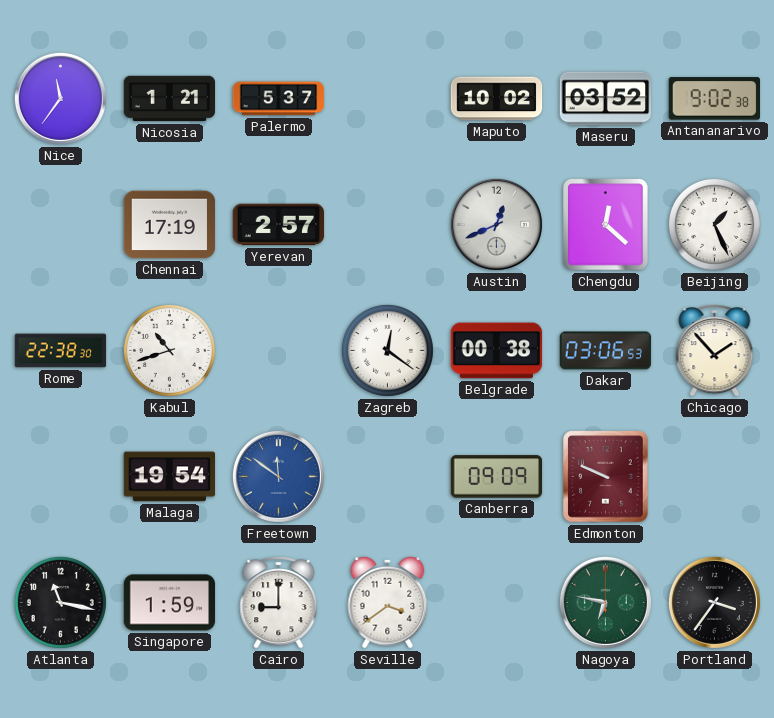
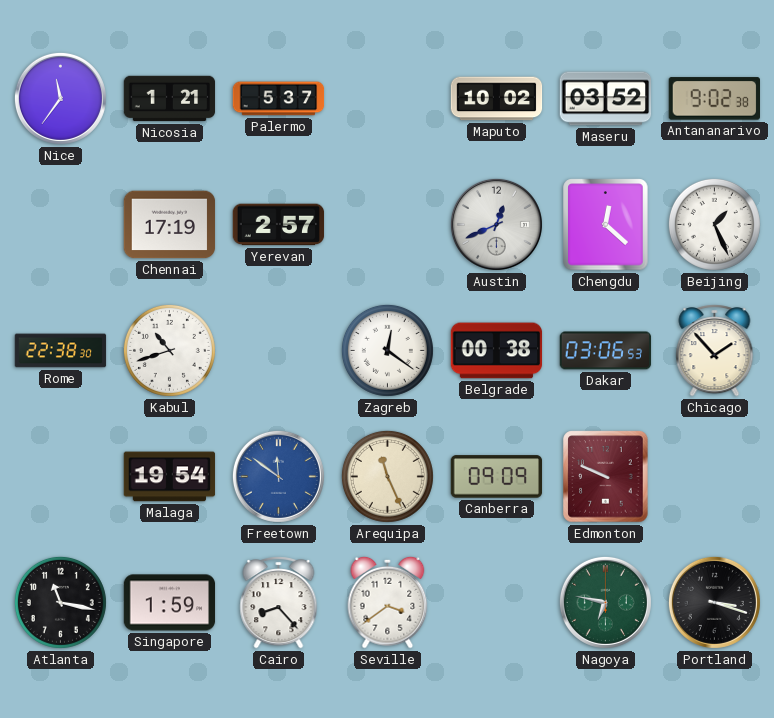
Arequipa: none -> 11:26
Cairo: 9:00 -> 8:23
Portland: 3:36 -> 3:18
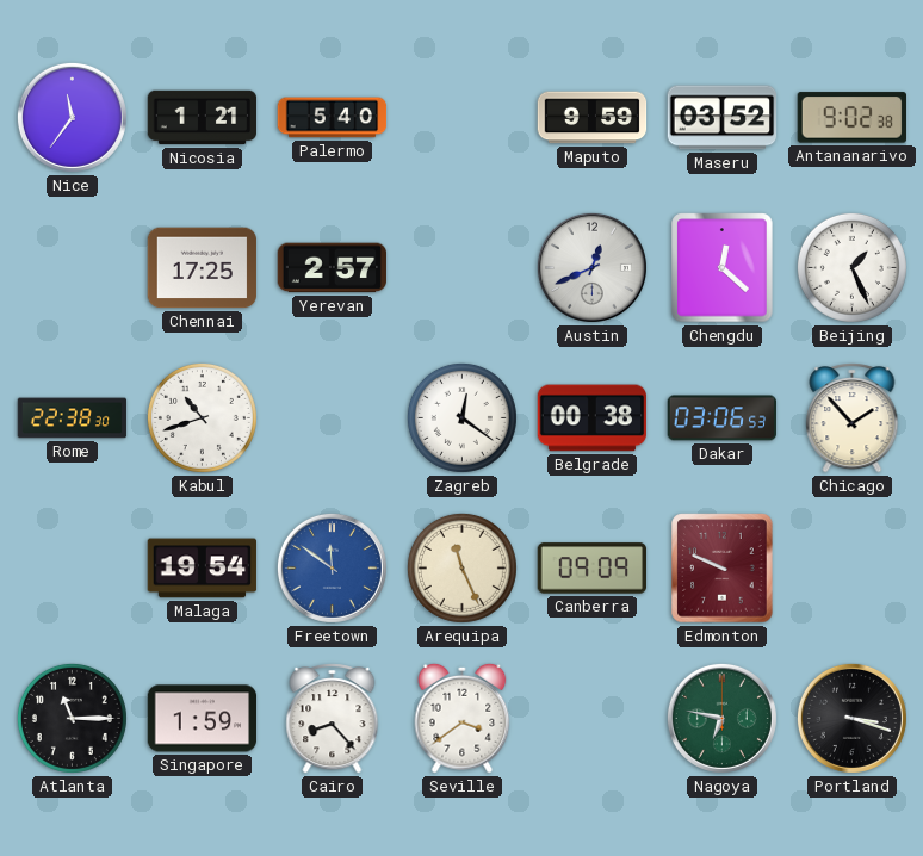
Palermo: 5:37 -> 5:40
Maputo: 10:02 -> 9:59
Chennai: 17:19 -> 17:25
Atlanta: 11:17 -> 11:15
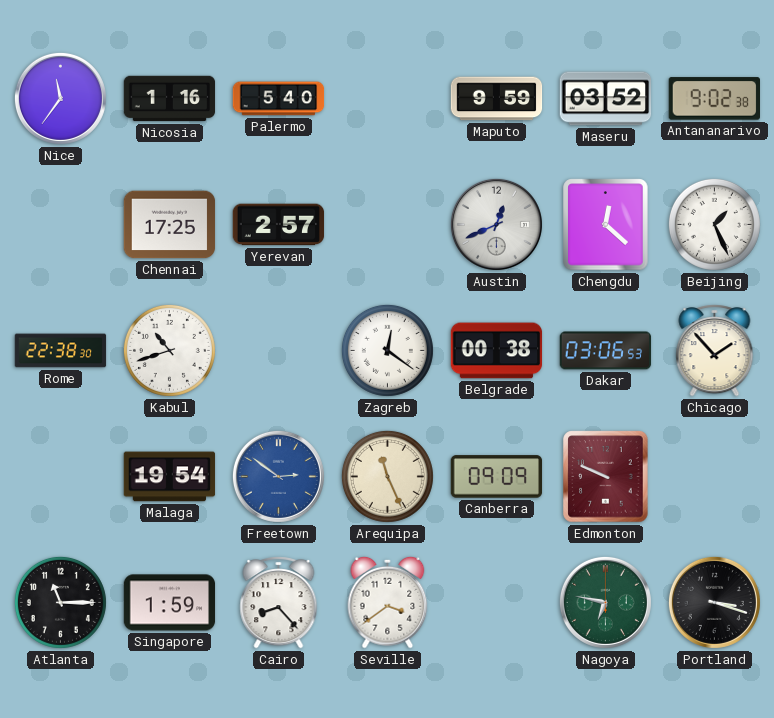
Nicosia: 1:21 -> 1:16
Freetown: 11:51 -> 2:51
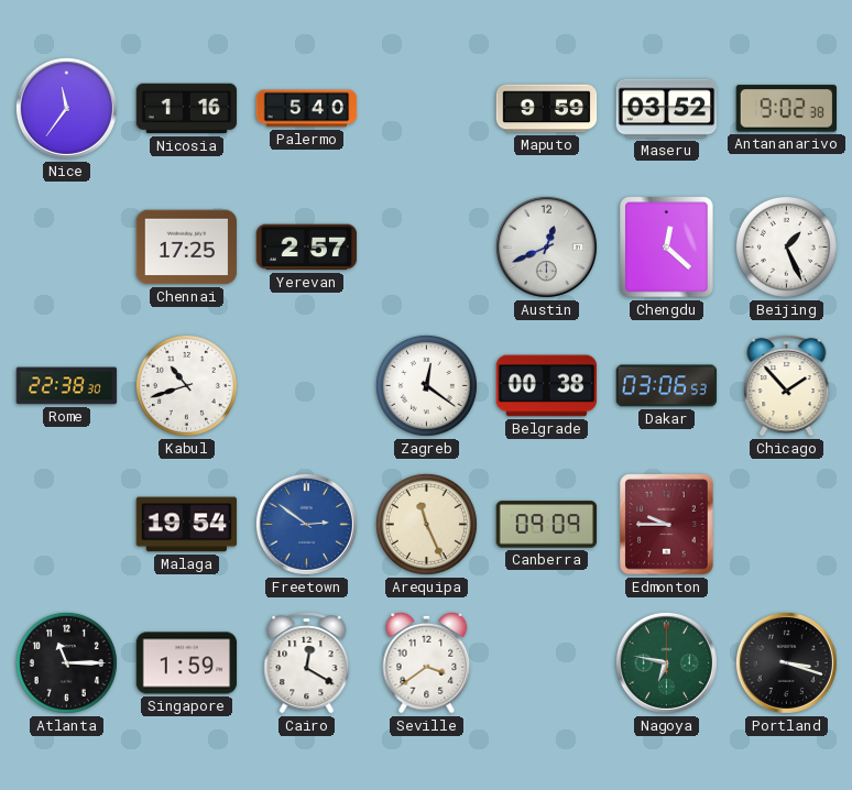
Edmonton: 9:49 -> 9:45
Cairo: 8:23 -> 12:20
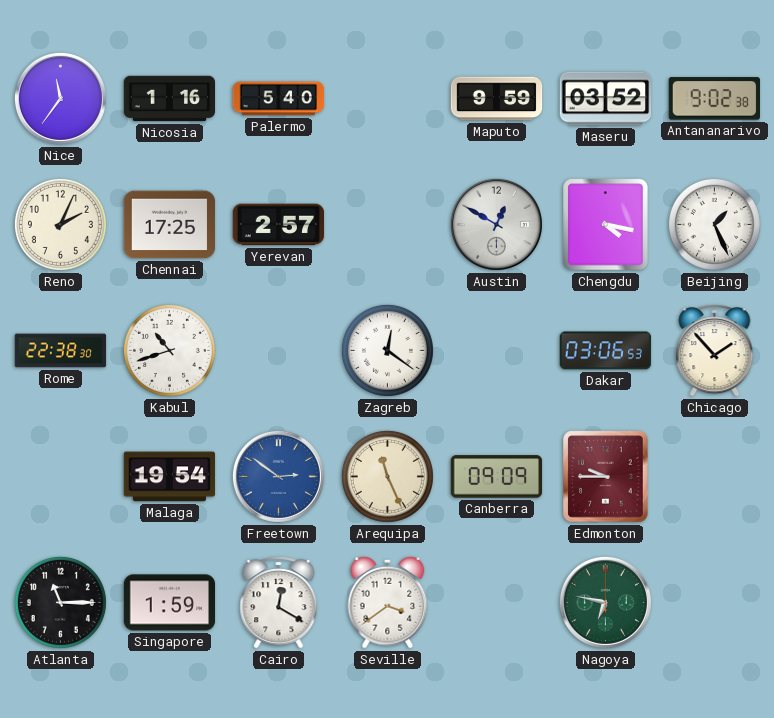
Reno: none -> 2:04
Austin: 12:41 -> 12:50
Chengdu: 12:22 -> 4:17
Belgrade: 00:38 -> none
Portland: 3:18 -> none
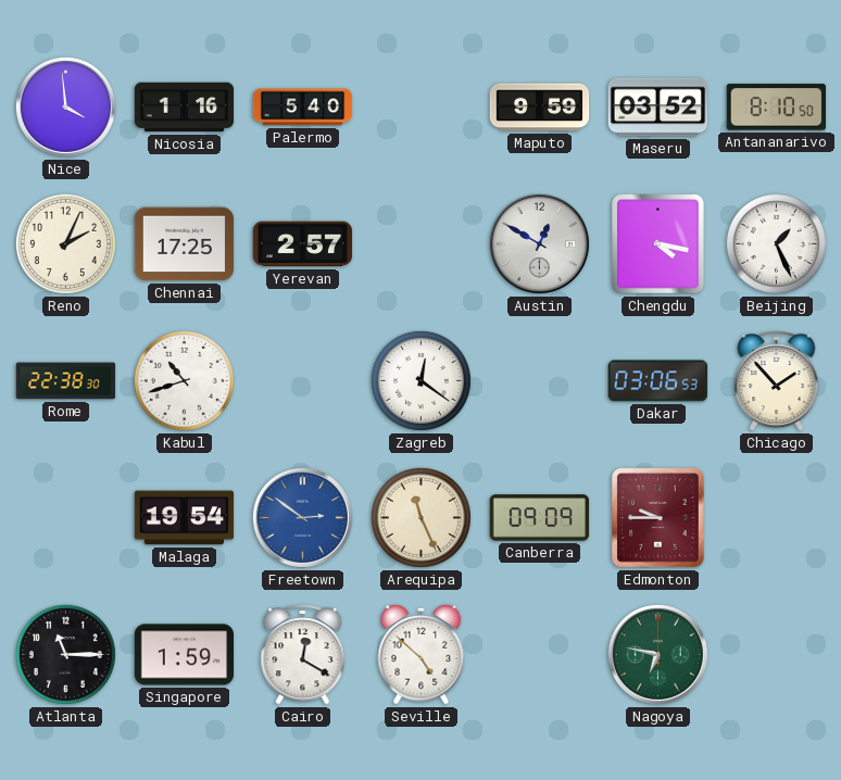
Nice: 11:36 -> 3:59
Antananarivo: 9:02 -> 8:10
Seville: 3:39 -> 4:52
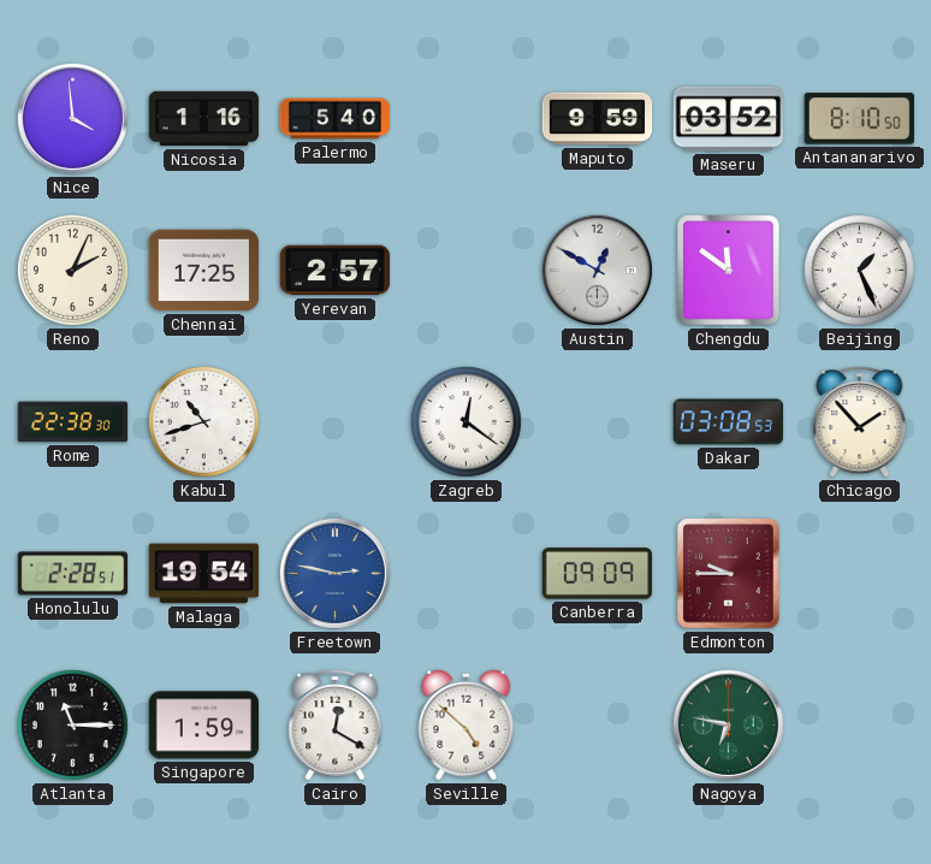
Chengdu: 4:17 -> 11:51
Dakar: 03:06 -> 03:08
Honolulu: none -> 2:28
Freetown: 2:51 -> 2:47
Arequipa: 11:26 -> none
